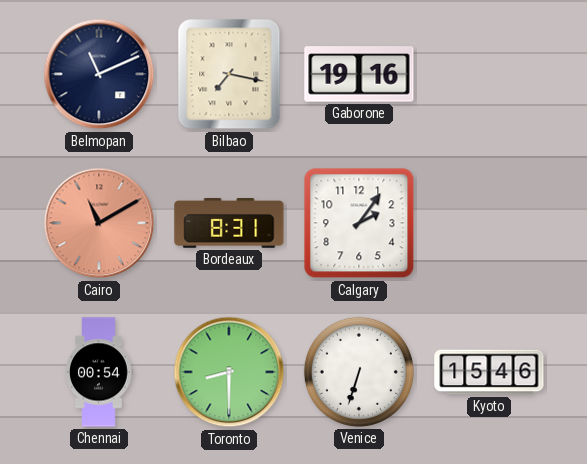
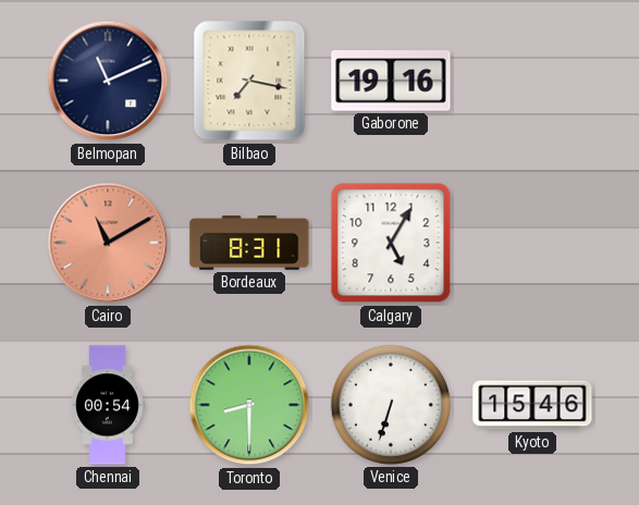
Calgary: 2:06 -> 5:05
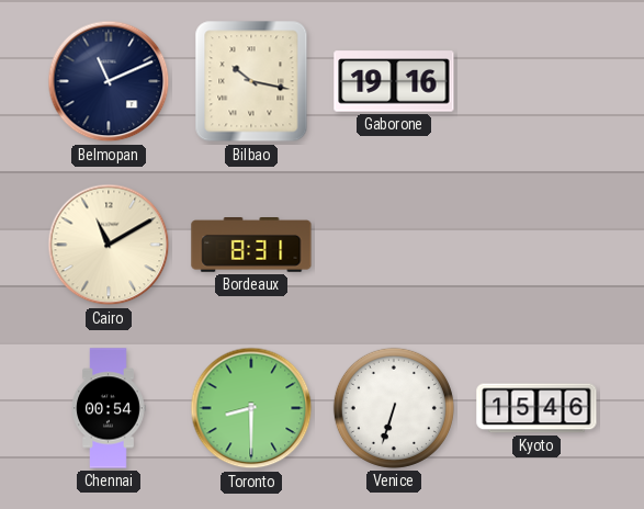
Bilbao: 7:17 -> 10:17
Cairo dial: salmon -> cream
Calgary: 5:05 -> none
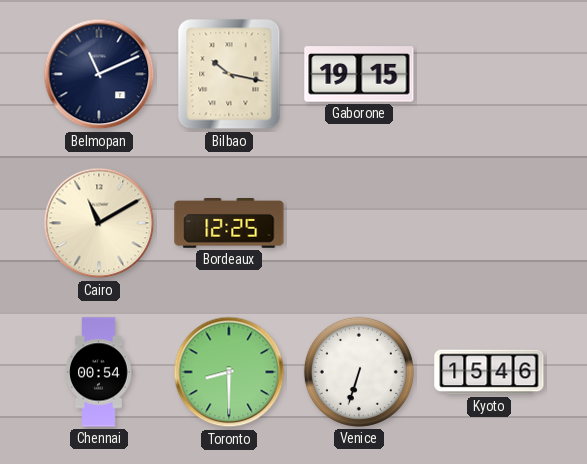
Gaborone: 19:16 -> 19:15
Bordeaux: 8:31 -> 12:25
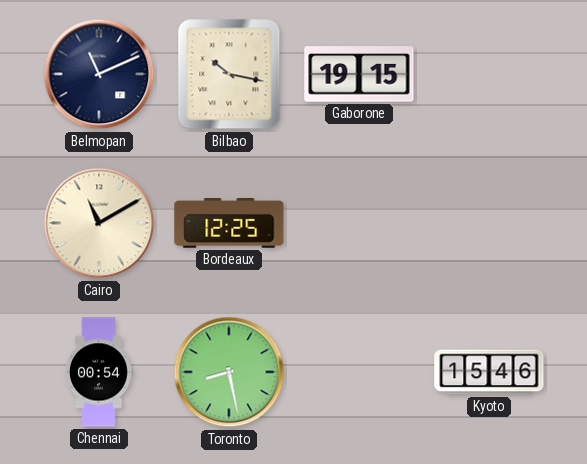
Toronto: 8:30 -> 8:28
Venice: 6:33 -> none
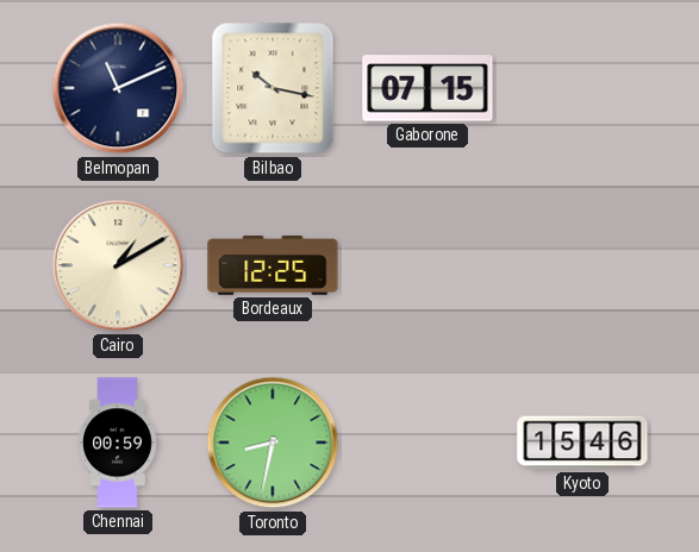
Gaborone: 19:15 -> 07:15
Cairo: 11:10 -> 1:10
Chennai: 00:54 -> 00:59
Toronto: 8:28 -> 8:32
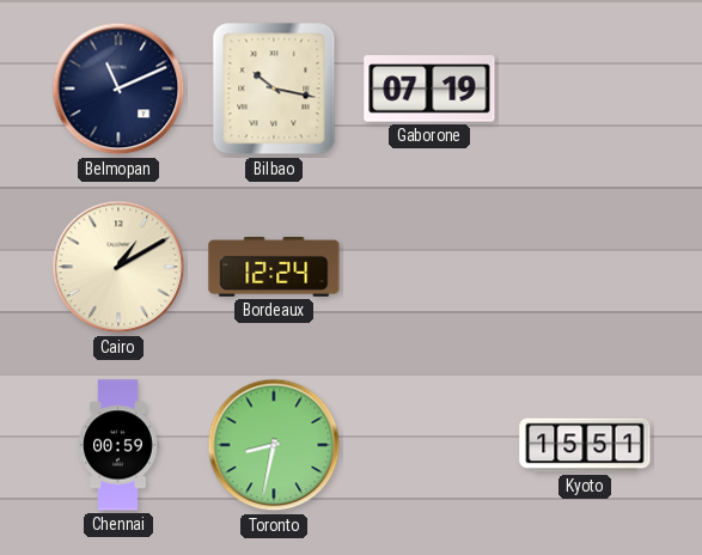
Gaborone: 07:15 -> 07:19
Bordeaux: 12:25 -> 12:24
Kyoto: 15:46 -> 15:51
